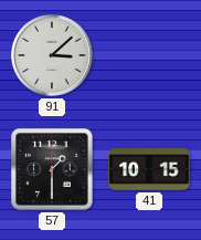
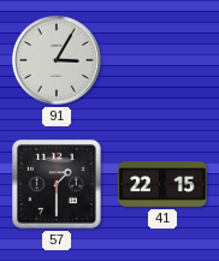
91: 3:08 -> 3:05
41: 10:15 -> 22:15
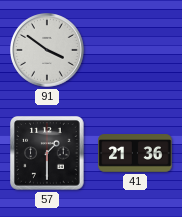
91: 3:05 -> 3:51
41: 22:15 -> 21:36
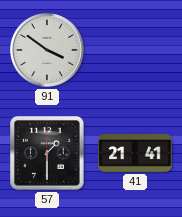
41: 21:36 -> 21:41
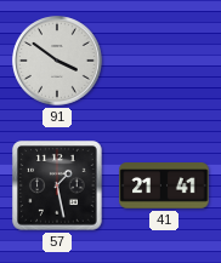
57: 1:30 -> 1:28
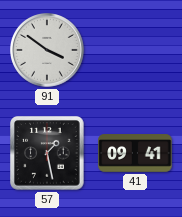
41: 21:41 -> 09:41
